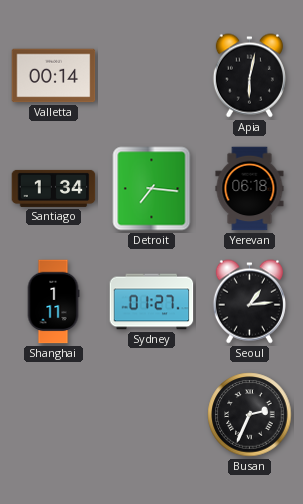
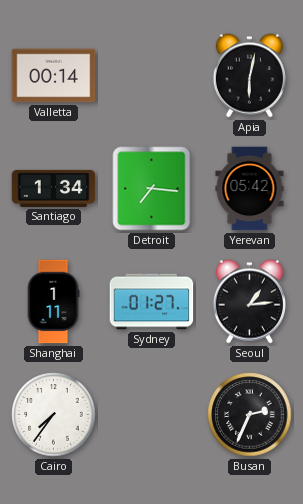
Yerevan: 06:18 -> 05:42
Cairo: none -> 7:36
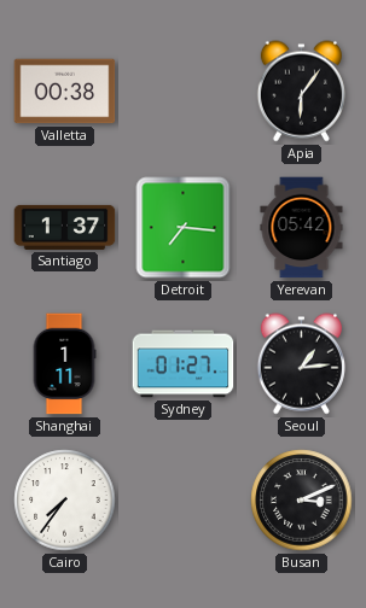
Valletta: 00:14 -> 00:38
Apia: 6:02 -> 6:06
Santiago: 1:34 -> 1:37
Busan: 2:34 -> 3:11
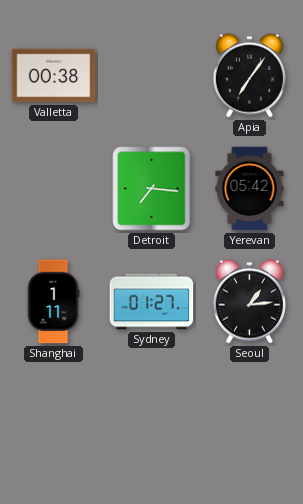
Apia: 6:06 -> 7:06
Santiago: 1:37 -> none
Cairo: 7:36 -> none
Busan: 3:11 -> none
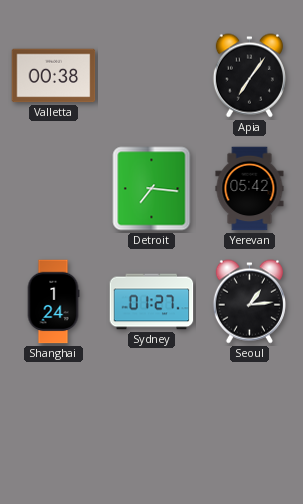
Shanghai: 1:11 -> 1:24
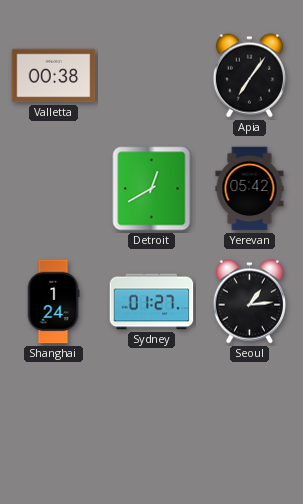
Detroit: 7:16 -> 12:40
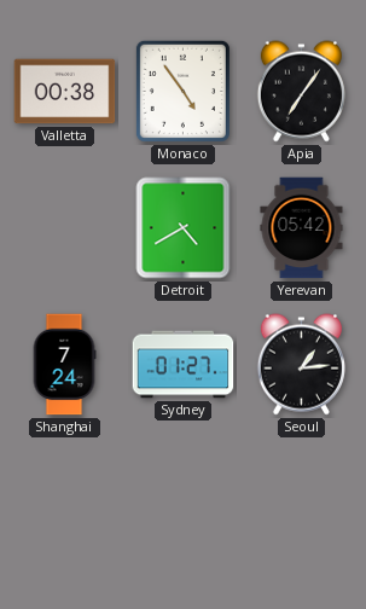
Monaco: none -> 4:54
Detroit: 12:40 -> 4:40
Shanghai: 1:24 -> 7:24
